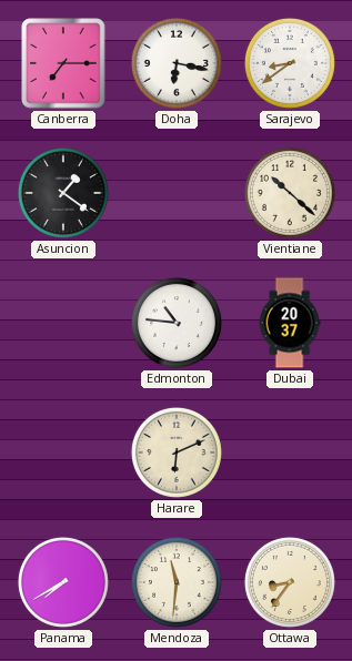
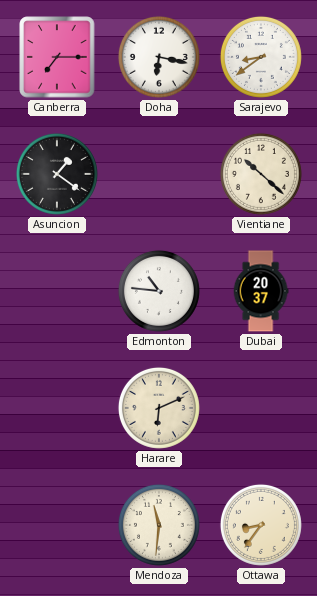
Panama: 7:40 -> none
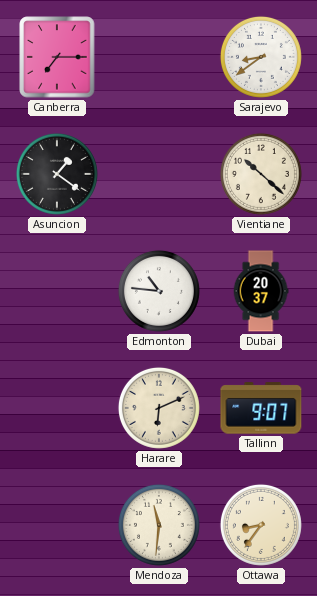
Doha: 6:17 -> none
Tallinn: none -> 9:07
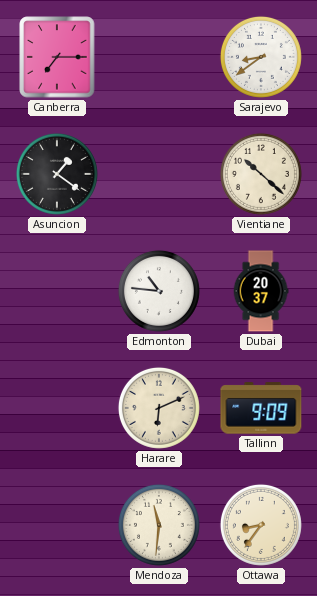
Tallinn: 9:07 -> 9:09
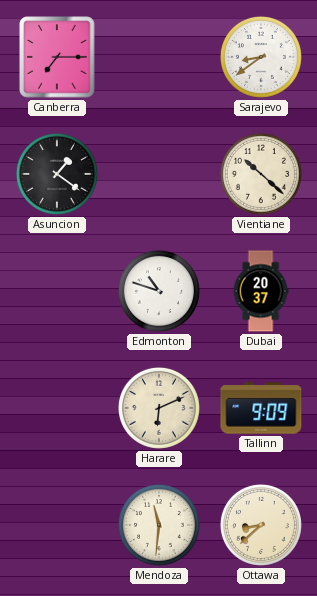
Edmonton: 10:46 -> 10:48
Ottawa: 8:36 -> 8:38
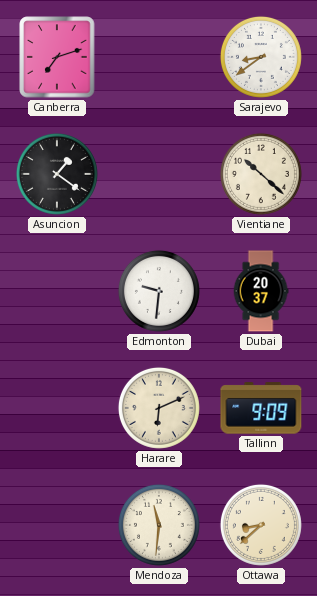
Canberra: 7:15 -> 7:12
Edmonton: 10:48 -> 9:31
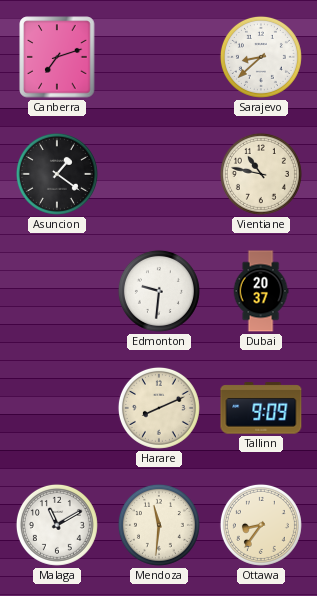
Sarajevo: 8:39 -> 8:38
Vientiane: 10:22 -> 10:47
Harare: 6:11 -> 8:11
Malaga: none -> 11:10
Ottawa: 8:38 -> 8:36
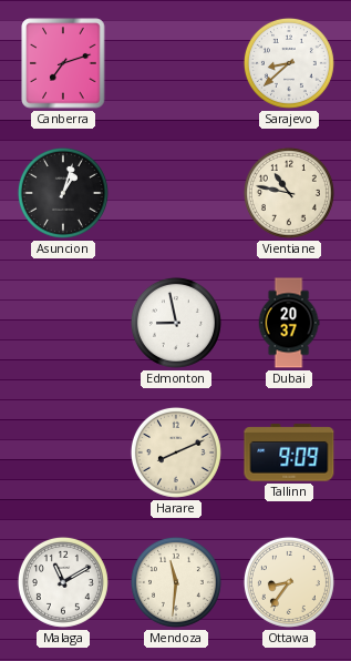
Asuncion: 1:21 -> 1:03
Edmonton: 9:31 -> 8:58
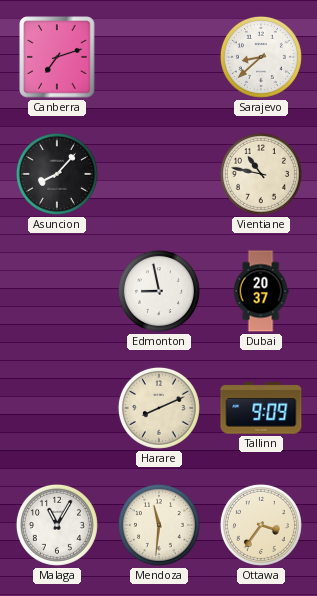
Asuncion: 1:03 -> 8:07
Malaga: 11:10 -> 11:05
Ottawa: 8:36 -> 3:36
